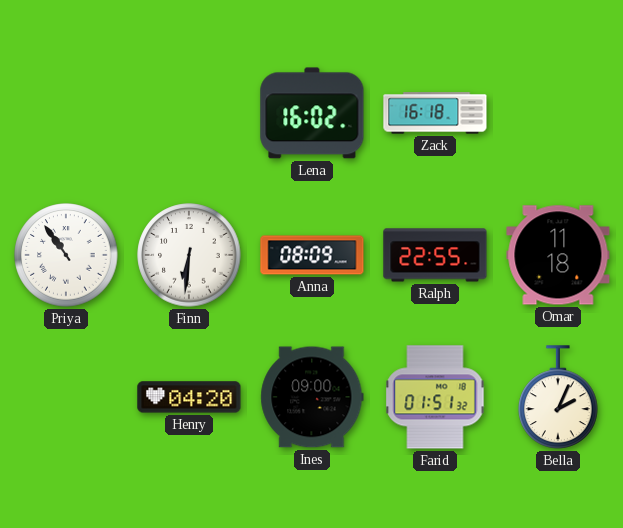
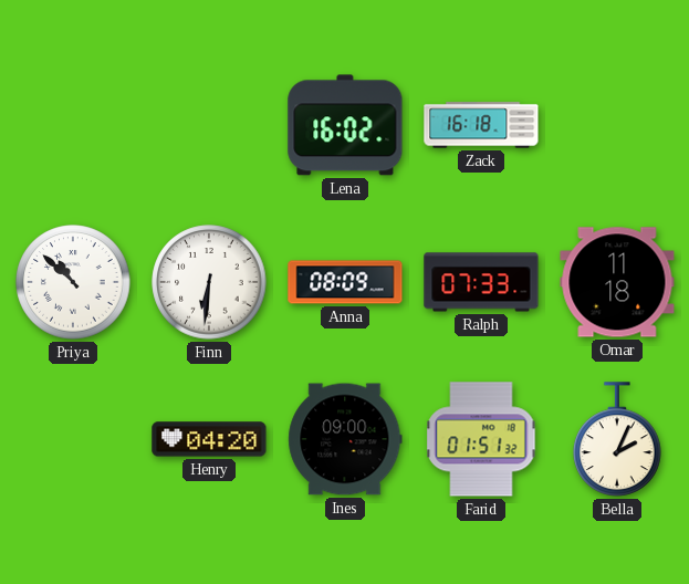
Priya: 10:54 -> 10:52
Ralph: 22:55 -> 07:33
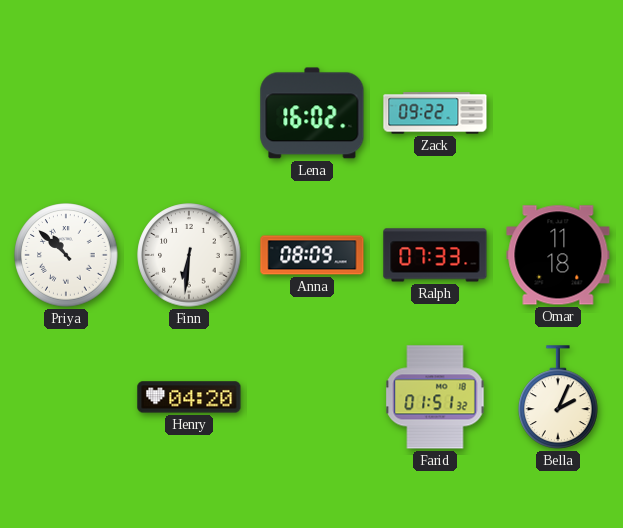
Zack: 16:18 -> 09:22
Ines: 09:00 -> none
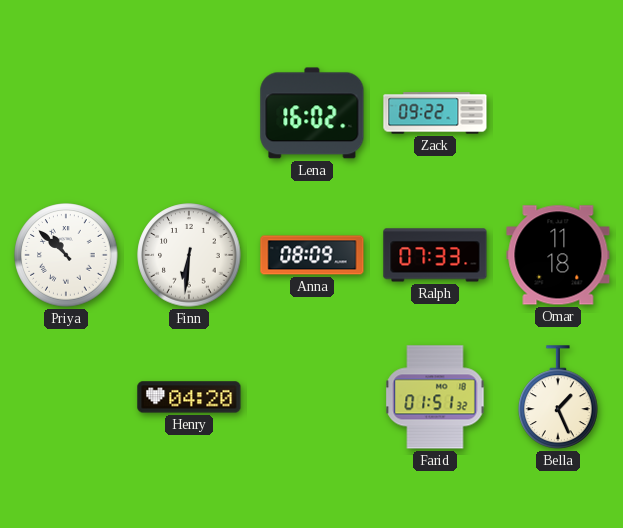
Bella: 2:04 -> 1:26
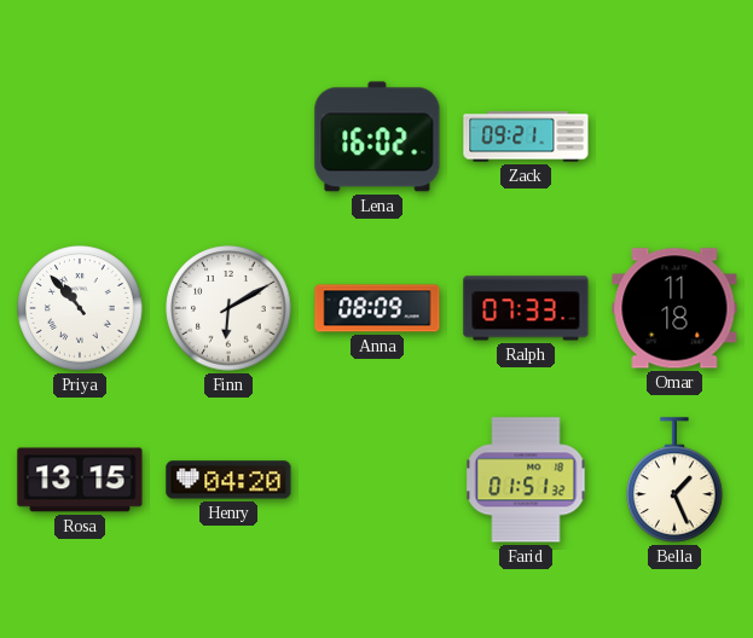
Zack: 09:22 -> 09:21
Priya: 10:52 -> 10:53
Finn: 6:31 -> 6:10
Rosa: none -> 13:15
